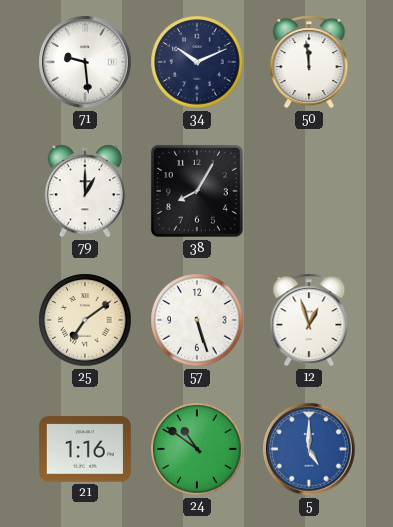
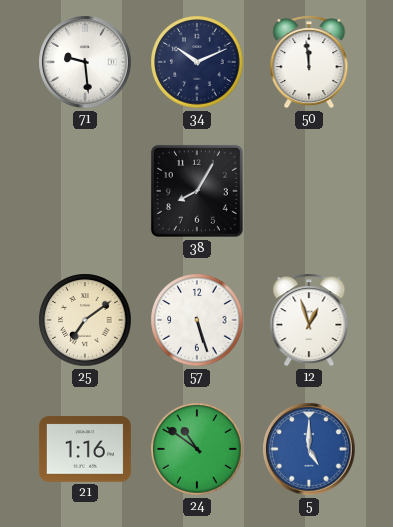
79: 1:00 -> none
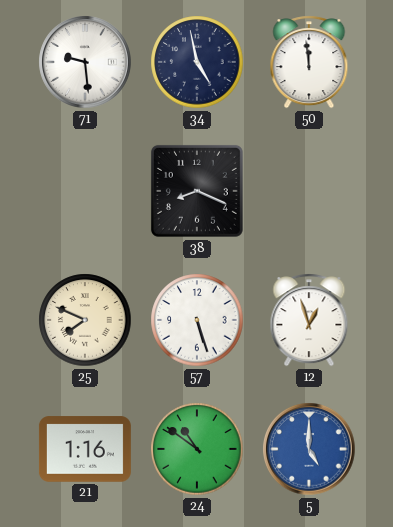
34: 10:11 -> 4:58
38: 8:05 -> 8:19
25: 7:09 -> 7:49
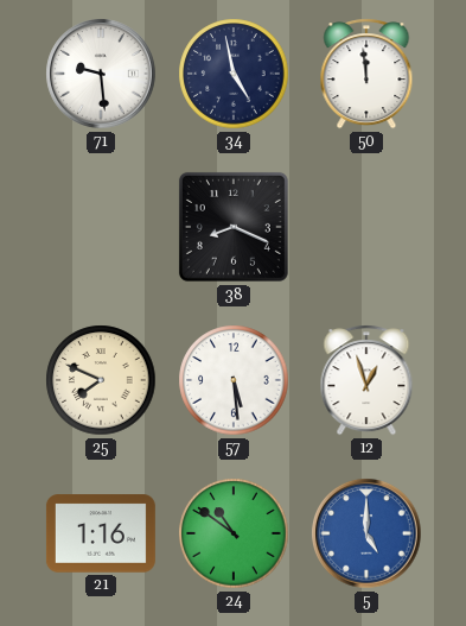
57: 5:27 -> 5:29
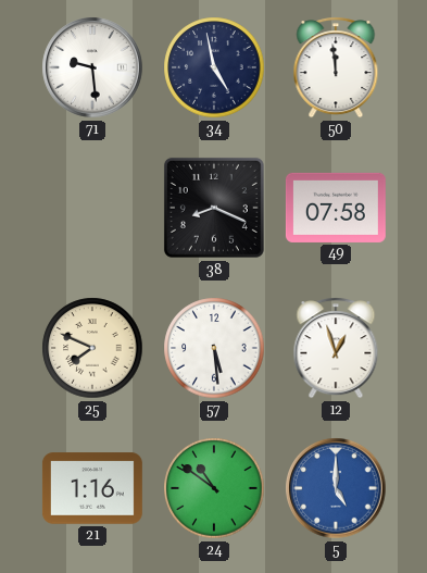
49: none -> 07:58
